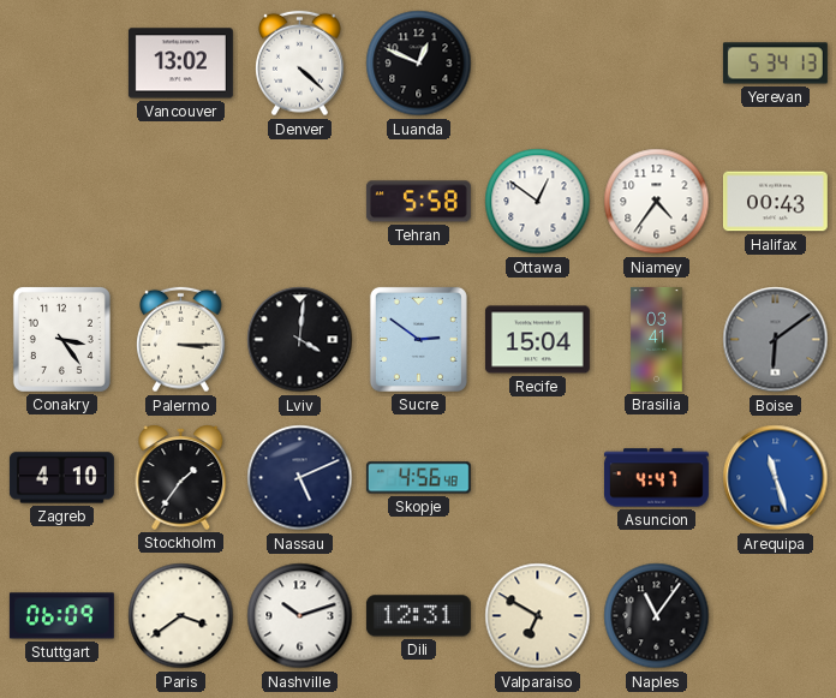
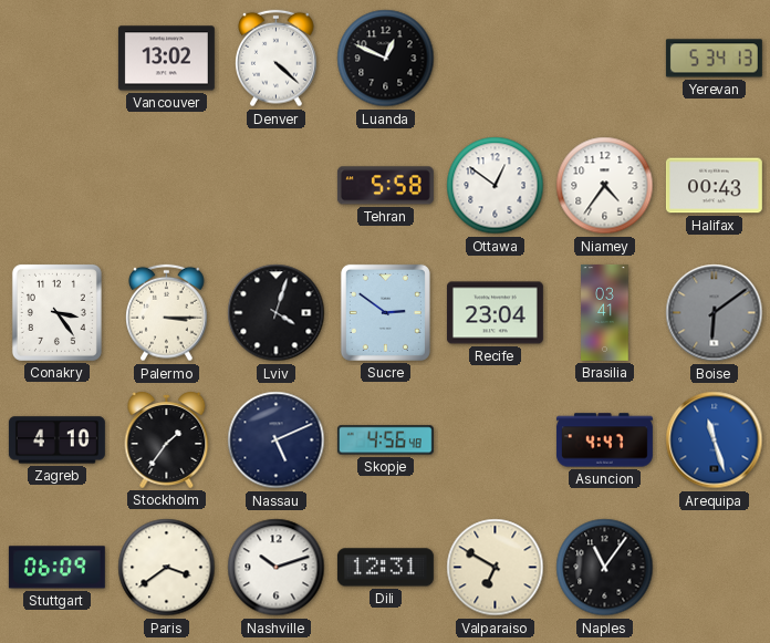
Lviv: 4:01 -> 4:03
Recife: 15:04 -> 23:04
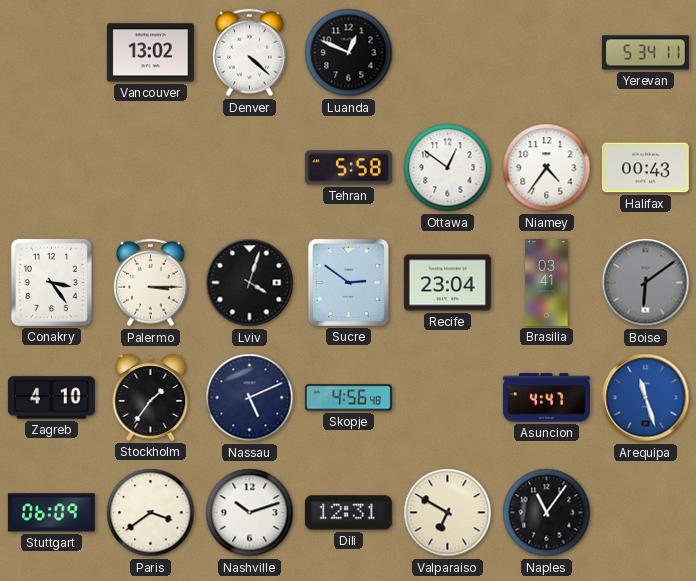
Yerevan: 5:34:13 -> 5:34:11
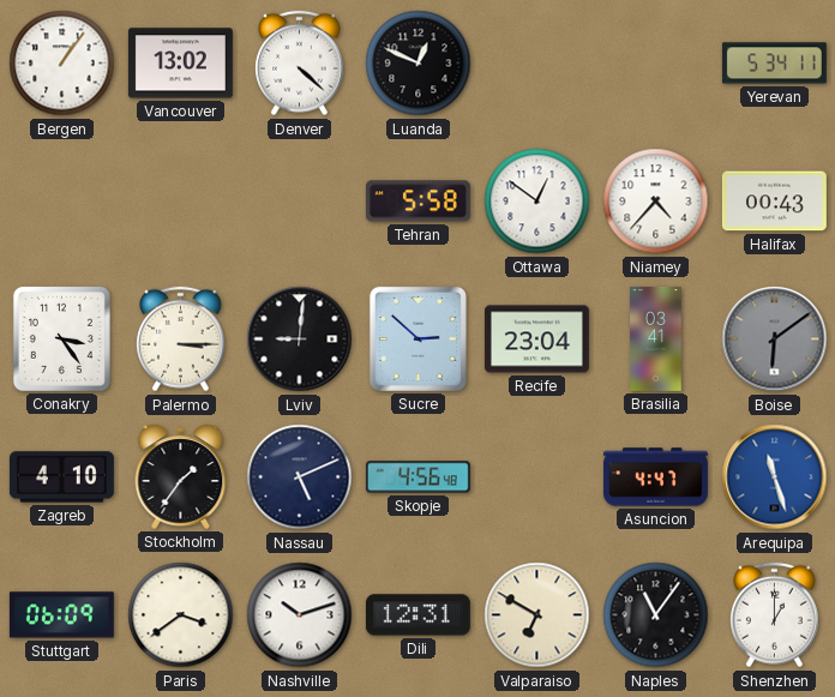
Bergen: none -> 1:06
Niamey: 4:36 -> 4:37
Lviv: 4:03 -> 9:01
Sucre: 2:51 -> 2:52
Shenzhen: none -> 1:00
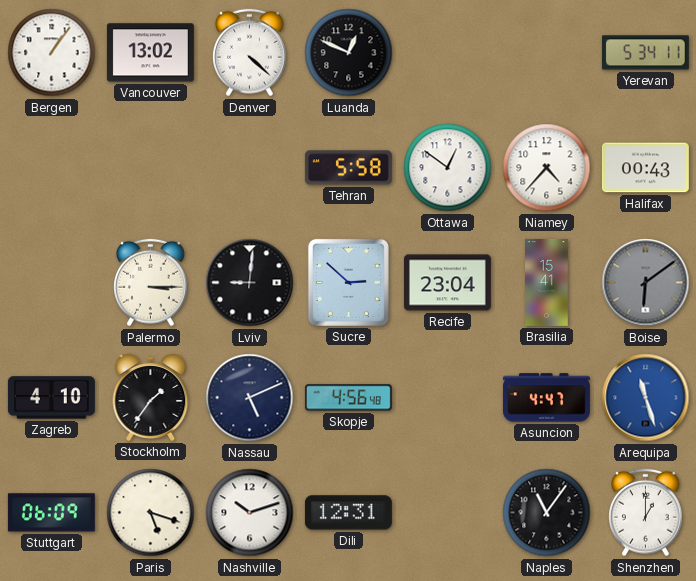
Conakry: 3:24 -> none
Brasilia: 03:41 -> 15:41
Paris: 3:39 -> 5:18
Valparaiso: 6:50 -> none
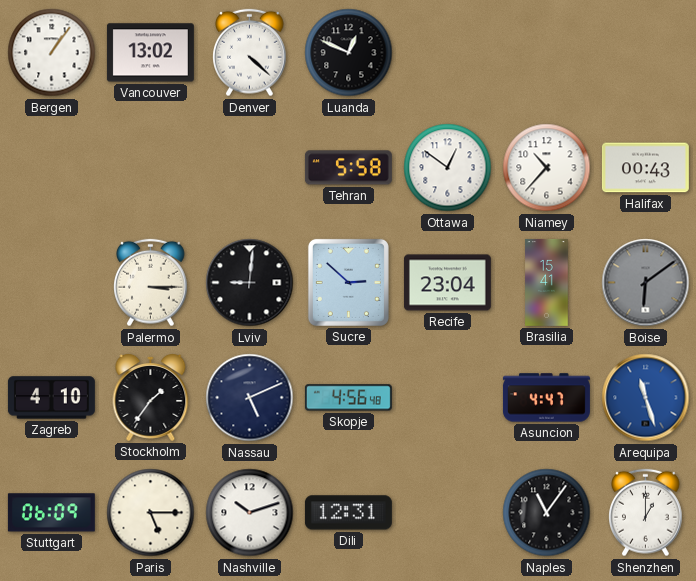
Yerevan: 5:34 -> none
Niamey: 4:37 -> 10:37
Paris: 5:18 -> 5:15
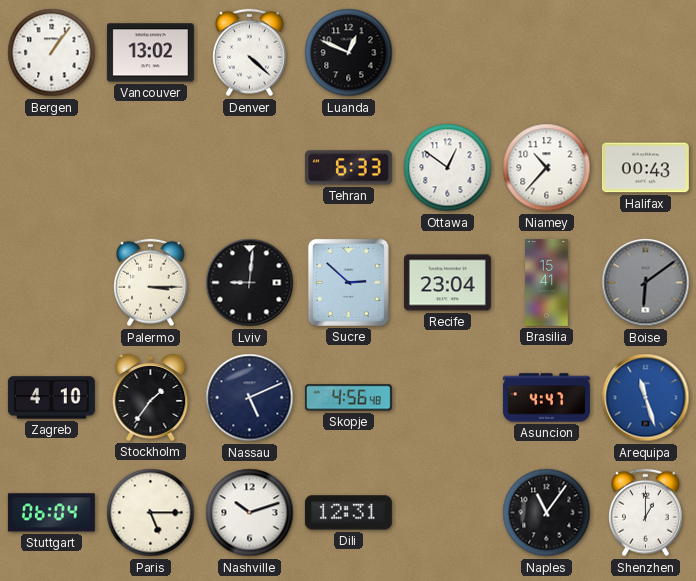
Tehran: 5:58 -> 6:33
Stuttgart: 06:09 -> 06:04
